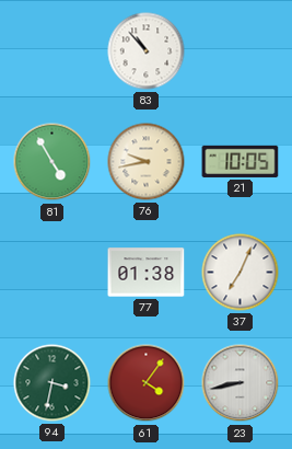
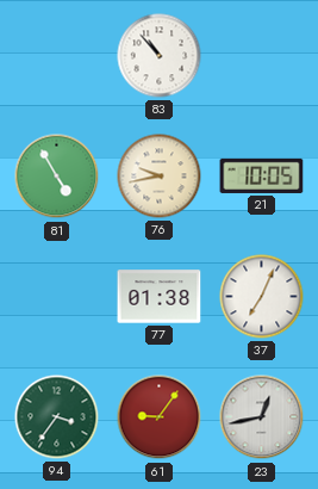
94: 3:32 -> 3:36
61: 4:06 -> 9:06
23: 8:43 -> 12:43
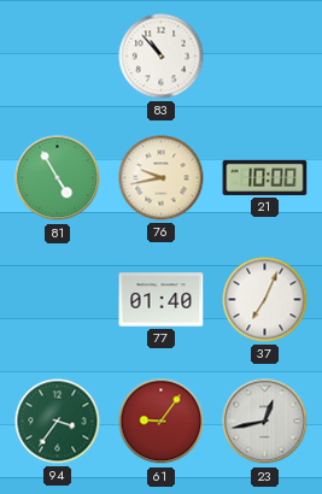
21: 10:05 -> 10:00
77: 01:38 -> 01:40
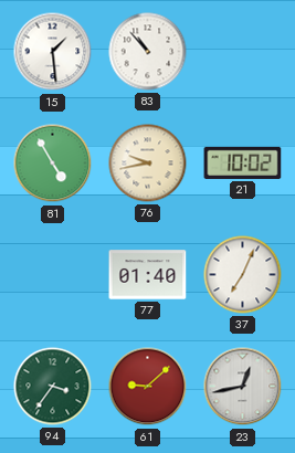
15: none -> 1:29
21: 10:00 -> 10:02
61: 9:06 -> 9:08
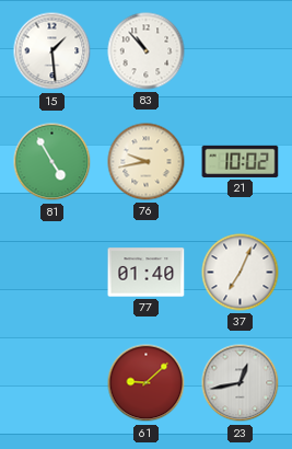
94: 3:36 -> none
